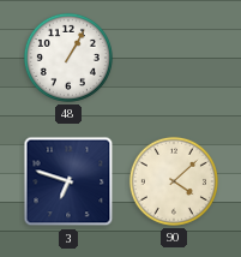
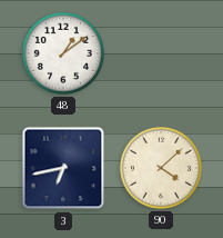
48: 1:05 -> 1:09
3: 6:48 -> 6:43
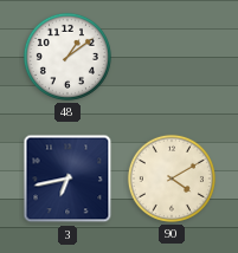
90: 4:08 -> 4:10
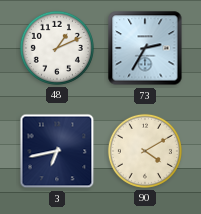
48: 1:09 -> 1:11
73: none -> 2:35
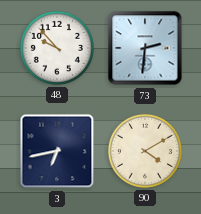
48: 1:11 -> 9:53
73: 2:35 -> 2:31
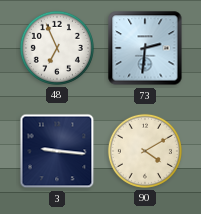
48: 9:53 -> 6:56
3: 6:43 -> 9:16
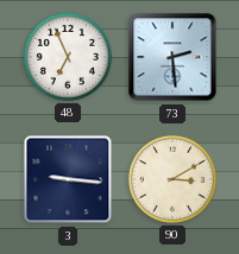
73: 2:31 -> 2:29
90: 4:10 -> 3:10
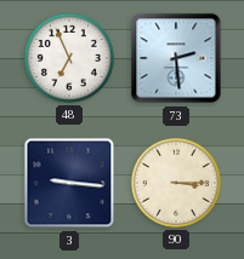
90: 3:10 -> 3:15
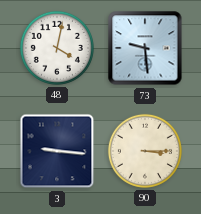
48: 6:56 -> 4:02
73: 2:29 -> 9:29
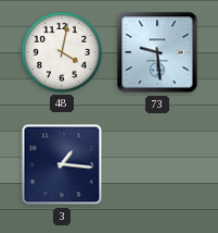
3: 9:16 -> 1:16
90: 3:15 -> none
